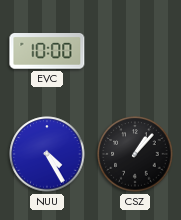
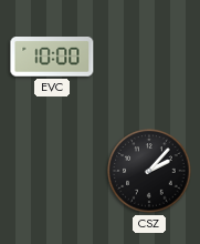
NUU: 4:25 -> none
CSZ: 1:07 -> 2:07
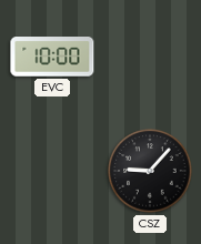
CSZ: 2:07 -> 9:07
